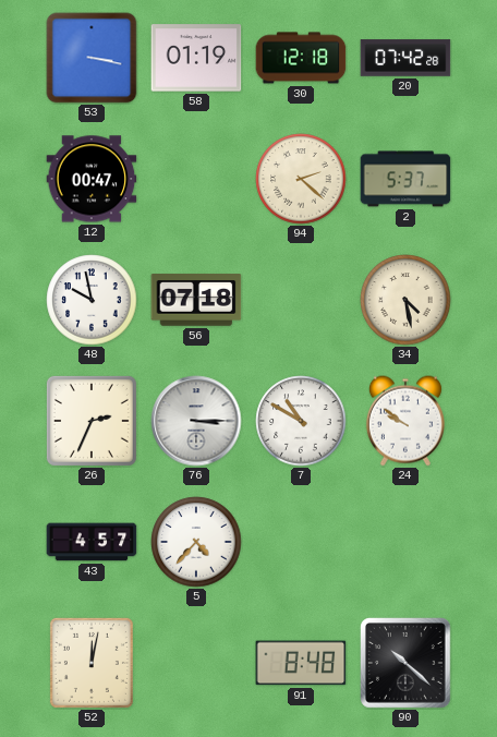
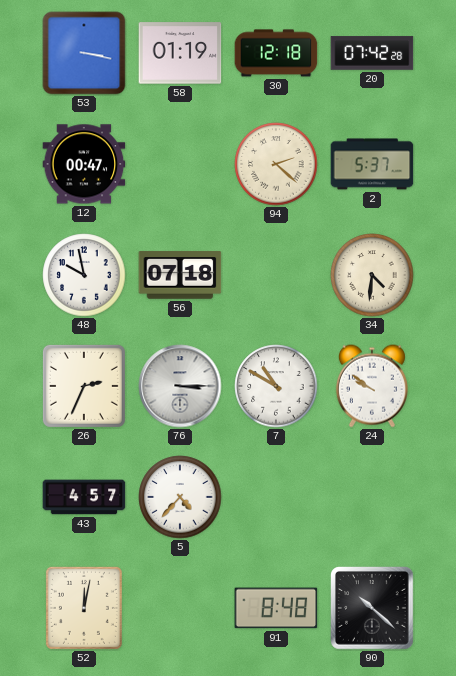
34: 4:28 -> 4:31
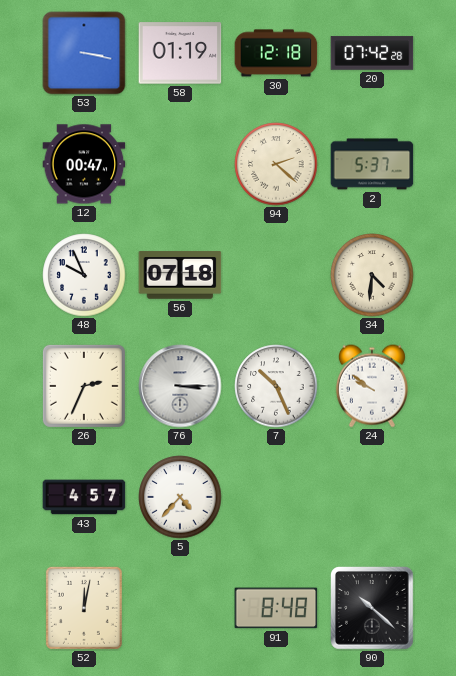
48: 9:58 -> 9:56
7: 10:50 -> 10:26
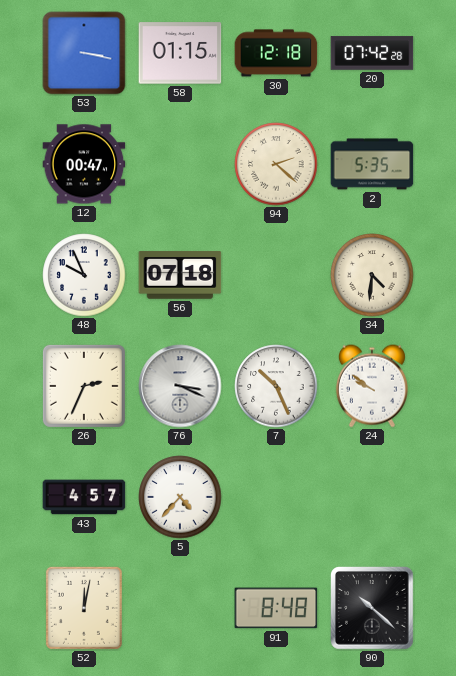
58: 01:19 -> 01:15
2: 5:37 -> 5:35
76: 3:15 -> 3:19
